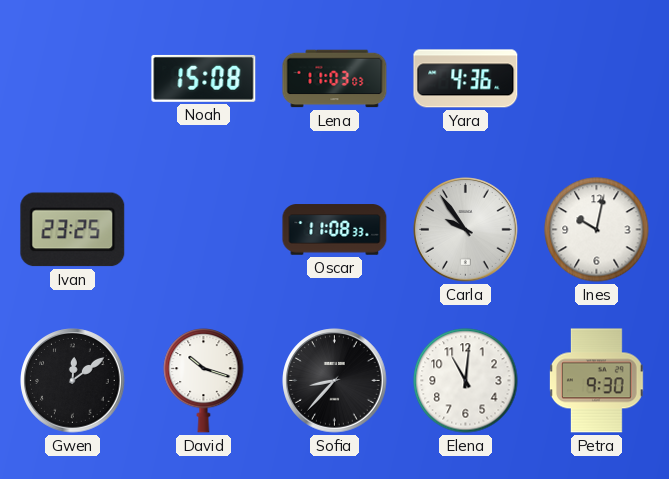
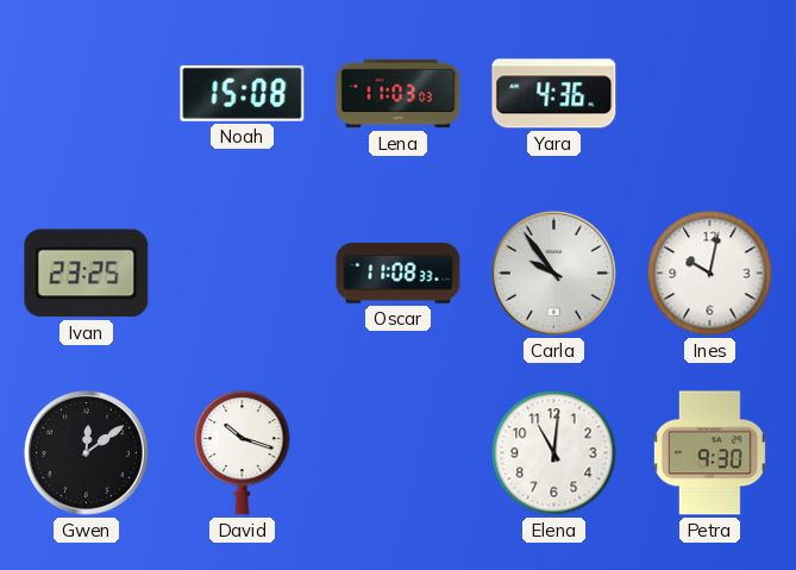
Sofia: 8:37 -> none
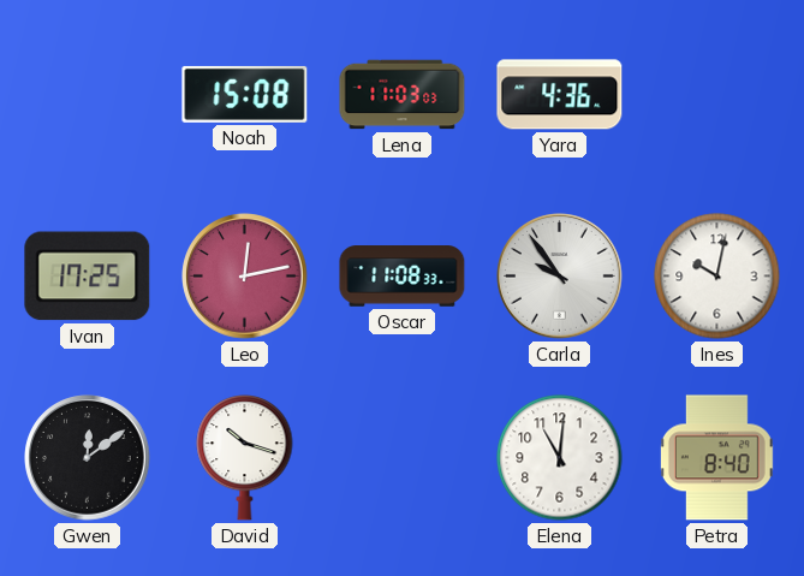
Ivan: 23:25 -> 17:25
Leo: none -> 12:13
Petra: 9:30 -> 8:40
